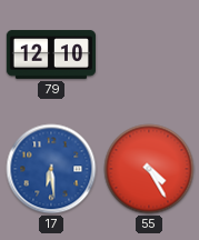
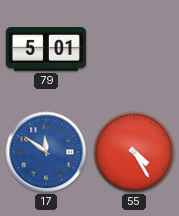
79: 12:10 -> 5:01
17: 6:29 -> 11:51
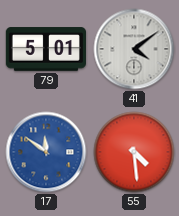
41: none -> 4:09
55: 4:25 -> 4:29
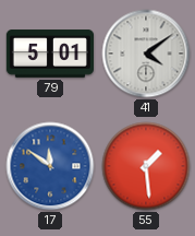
55: 4:29 -> 1:29
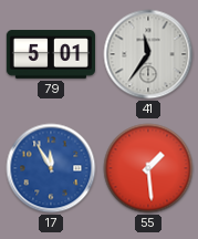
41: 4:09 -> 11:36
17: 11:51 -> 11:55
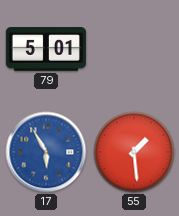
41: 11:36 -> none
17: 11:55 -> 5:55
